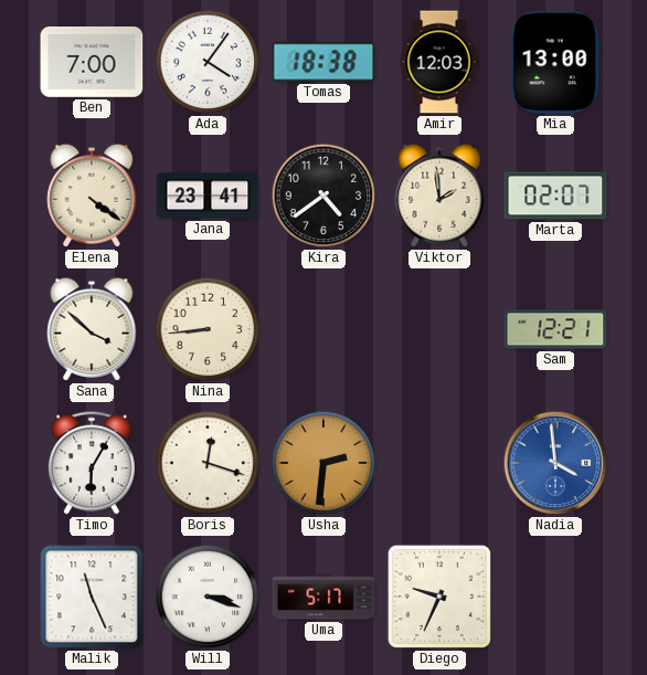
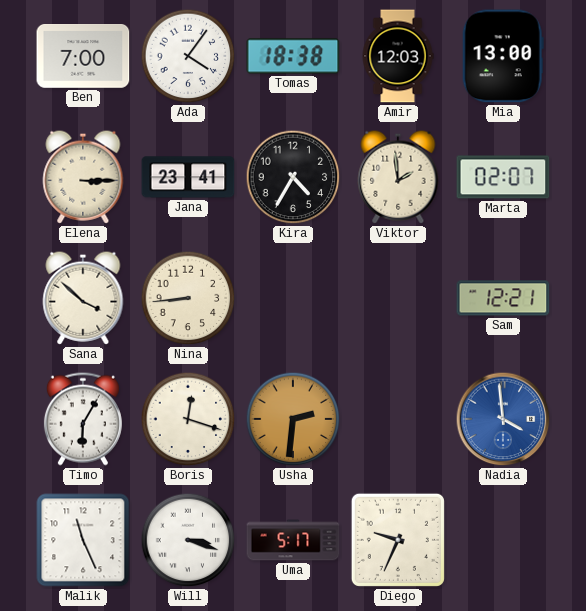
Elena: 4:21 -> 3:15
Kira: 4:39 -> 4:35
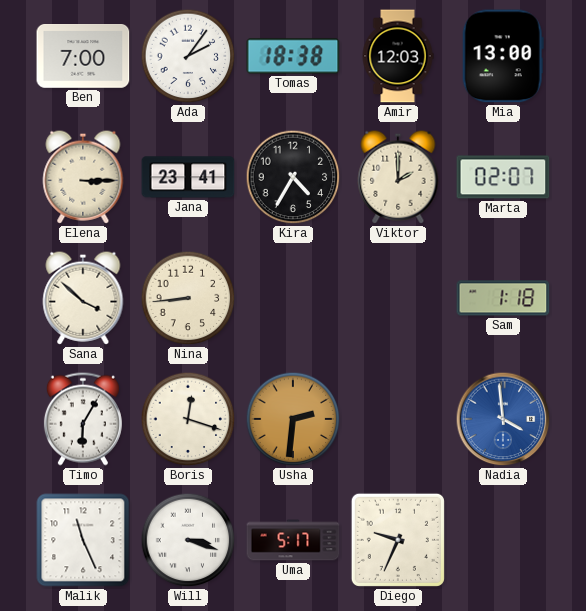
Ada: 4:06 -> 2:06
Viktor: 1:59 -> 2:00
Sam: 12:21 -> 1:18
